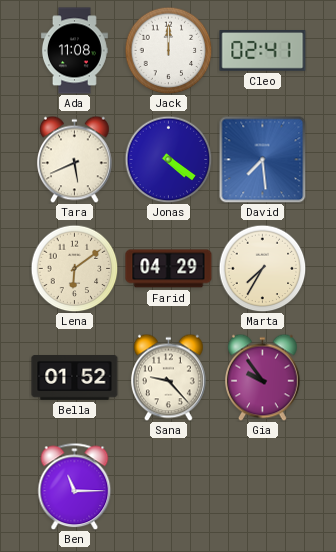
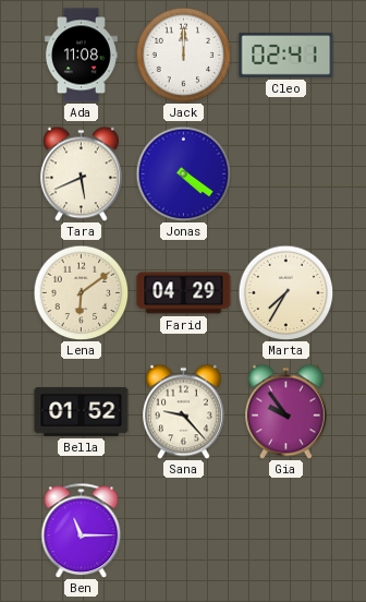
David: 7:29 -> none
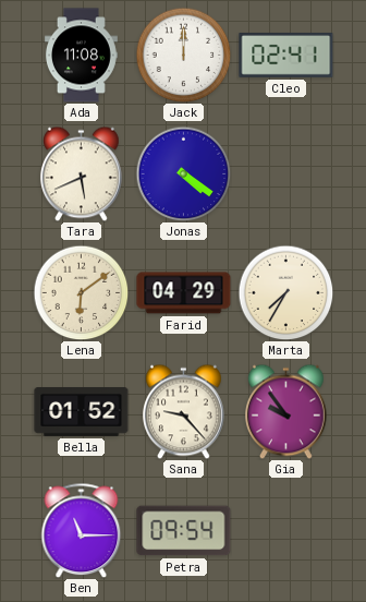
Petra: none -> 09:54
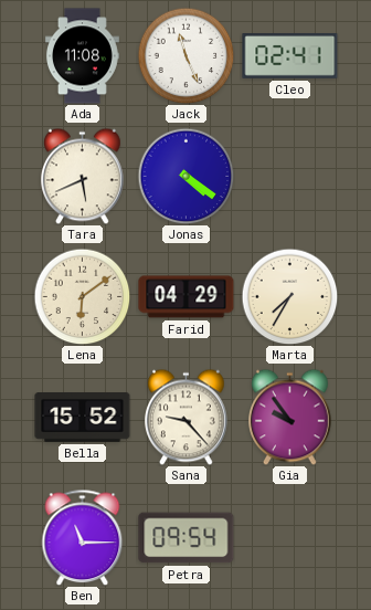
Jack: 12:00 -> 11:26
Bella: 01:52 -> 15:52
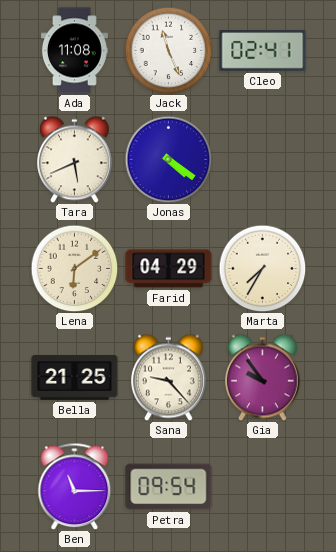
Bella: 15:52 -> 21:25
